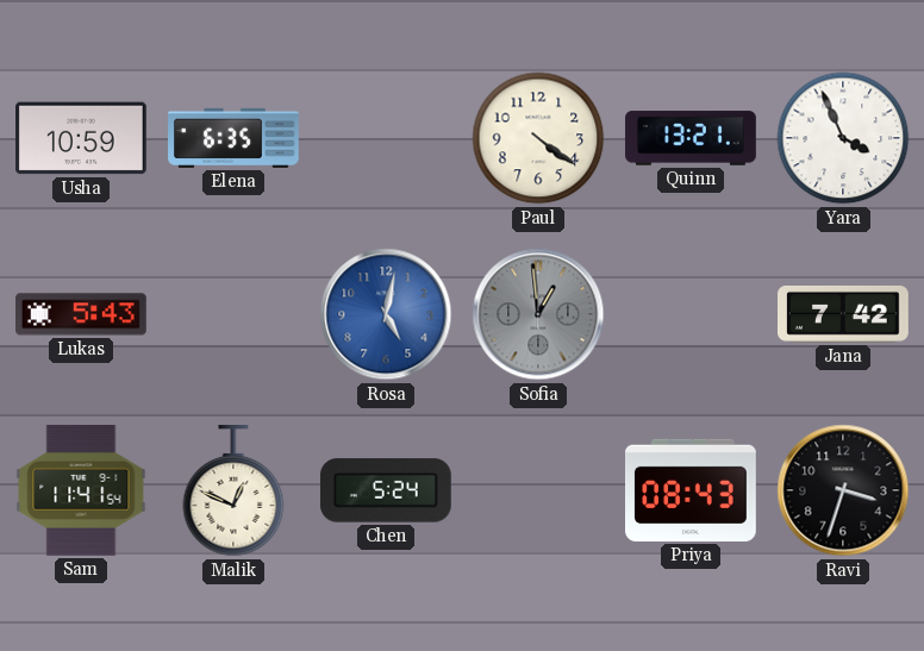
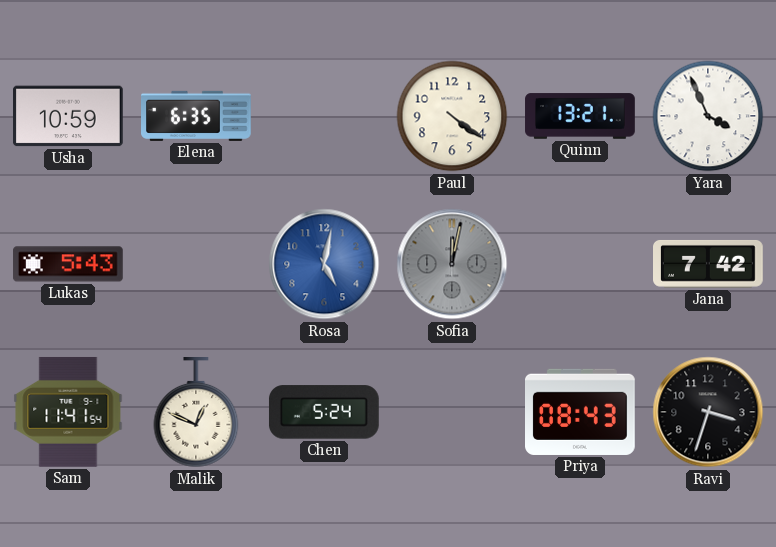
Sofia: 12:59 -> 12:02
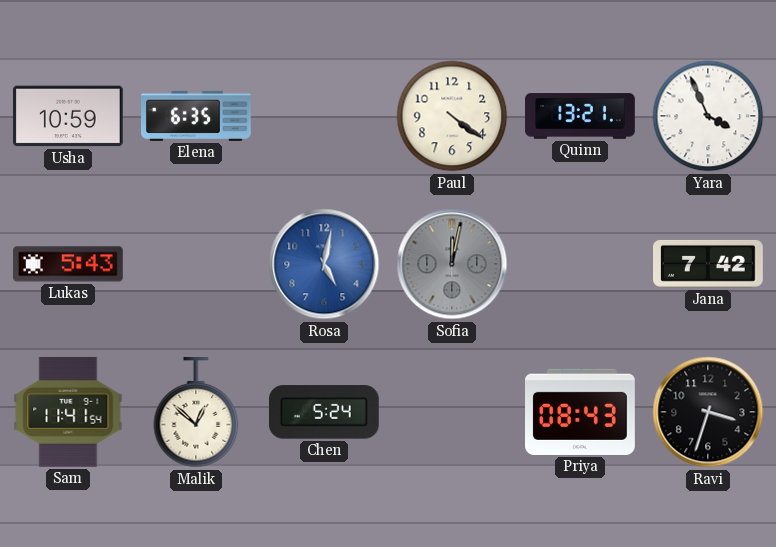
Malik: 12:49 -> 12:52
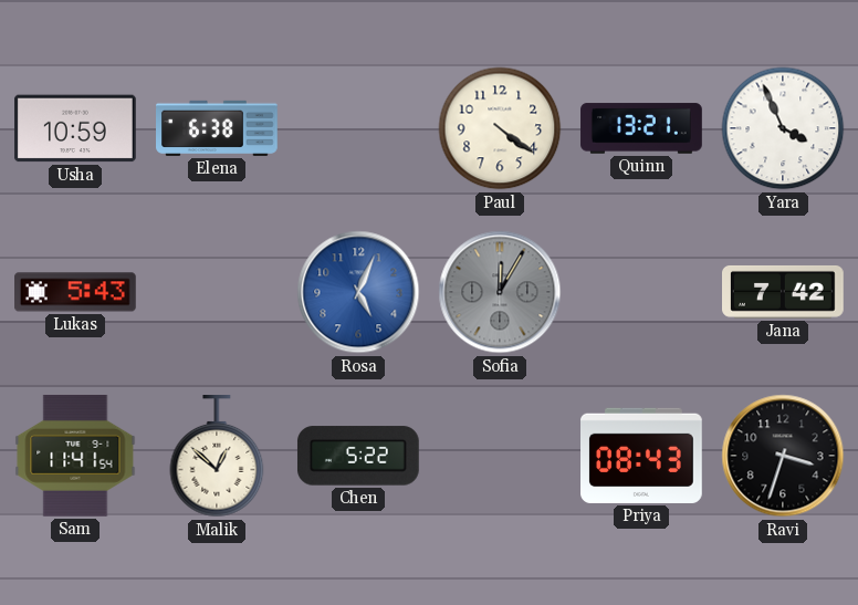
Elena: 6:35 -> 6:38
Rosa: 5:02 -> 5:04
Sofia: 12:02 -> 12:05
Chen: 5:24 -> 5:22
